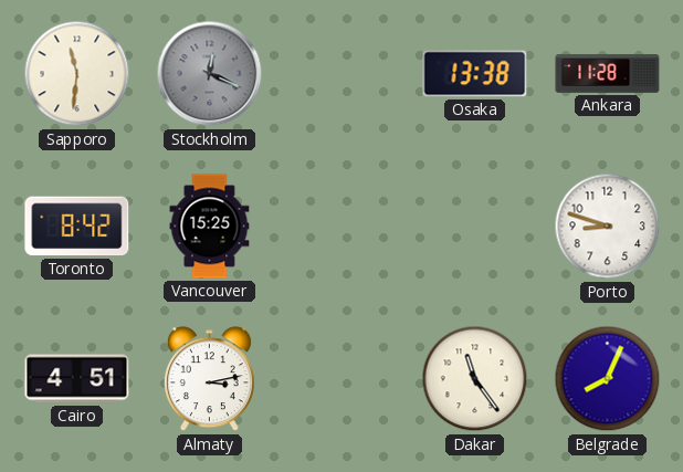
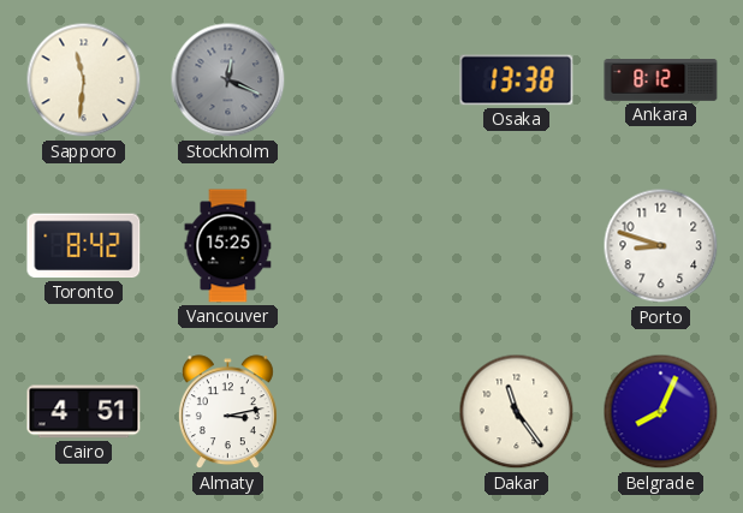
Ankara: 11:28 -> 8:12
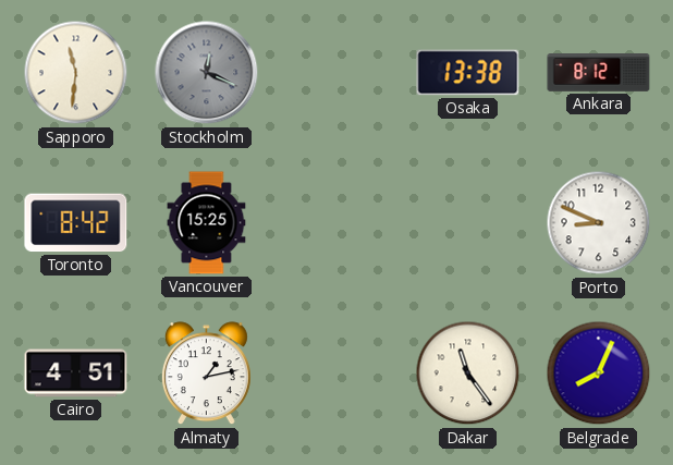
Porto: 8:48 -> 8:49
Almaty: 3:13 -> 1:13
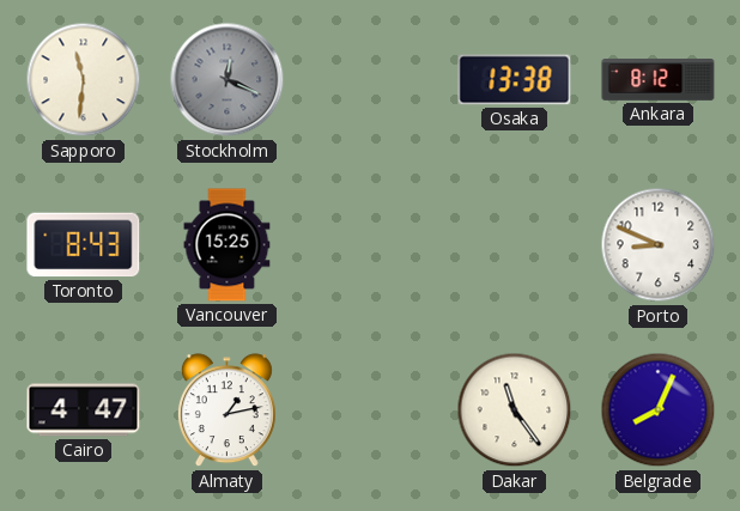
Toronto: 8:42 -> 8:43
Cairo: 4:51 -> 4:47
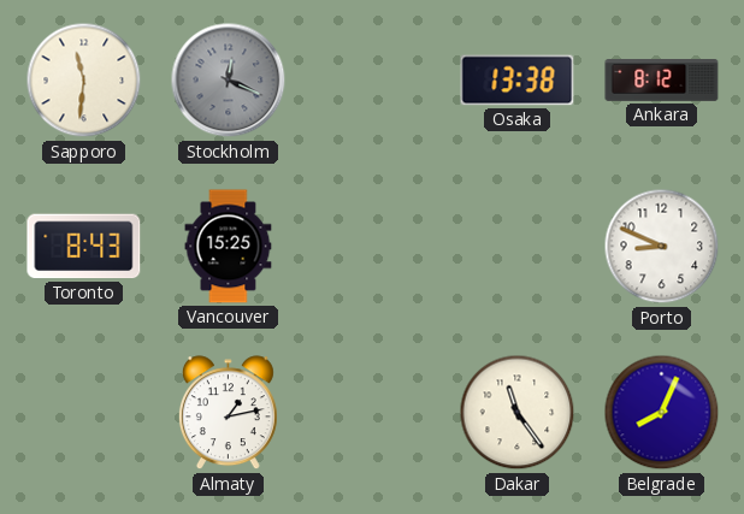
Cairo: 4:47 -> none
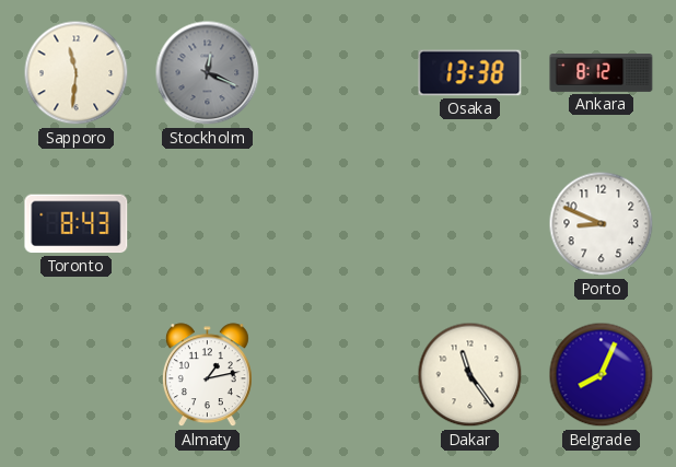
Vancouver: 15:25 -> none
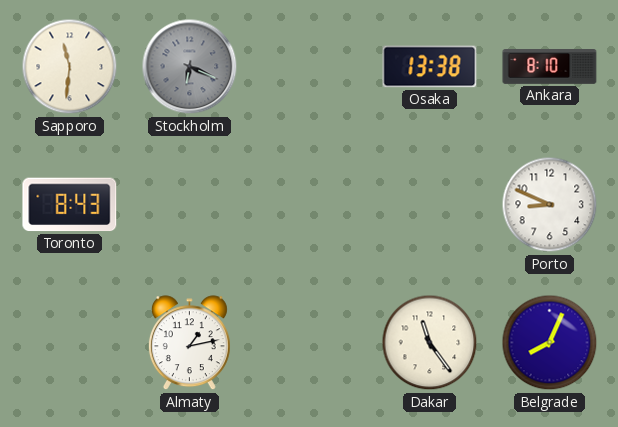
Stockholm: 12:19 -> 6:19
Ankara: 8:12 -> 8:10
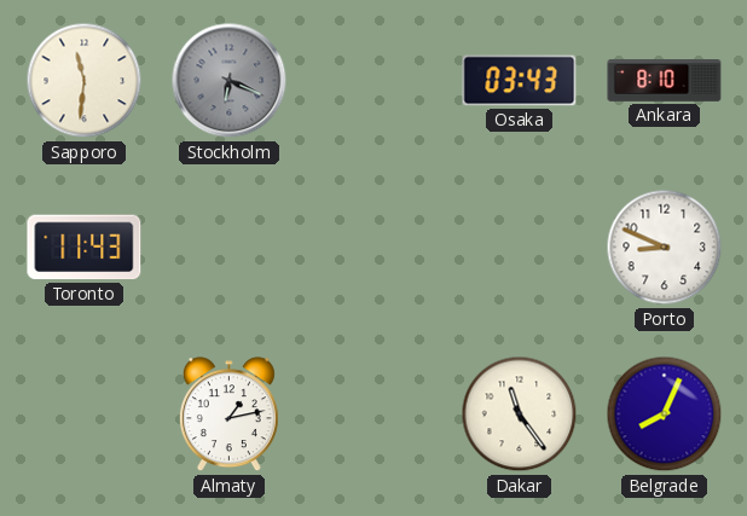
Osaka: 13:38 -> 03:43
Toronto: 8:43 -> 11:43
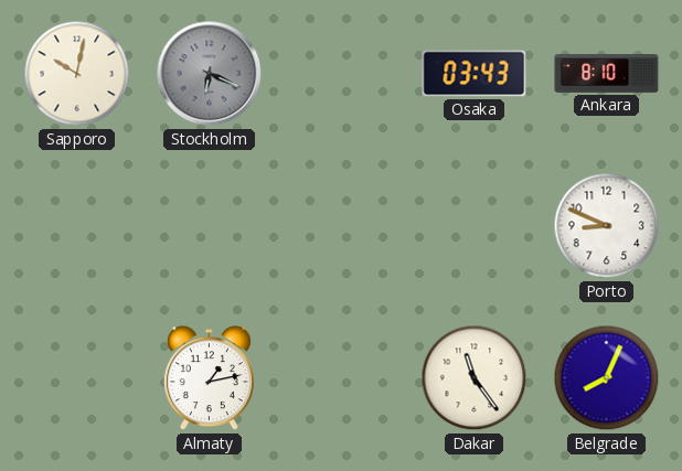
Sapporo: 11:31 -> 10:02
Toronto: 11:43 -> none
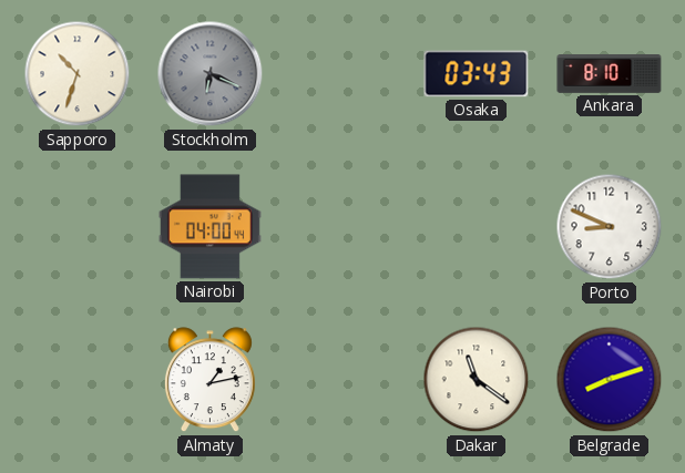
Sapporo: 10:02 -> 10:33
Nairobi: none -> 04:00
Dakar: 11:24 -> 11:21
Belgrade: 8:04 -> 8:12
